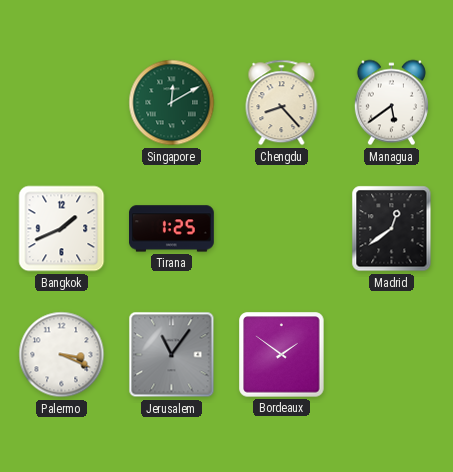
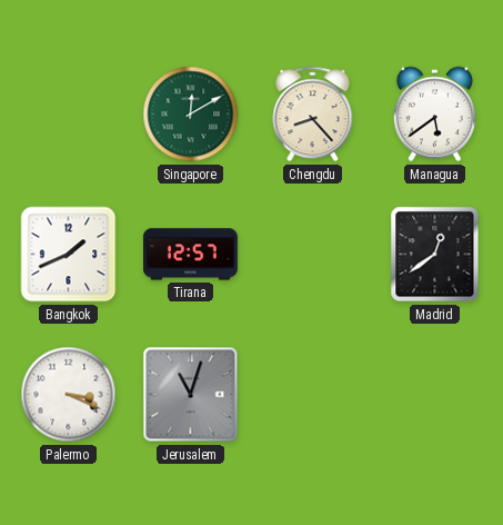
Tirana: 1:25 -> 12:57
Jerusalem: 11:06 -> 11:03
Bordeaux: 1:51 -> none
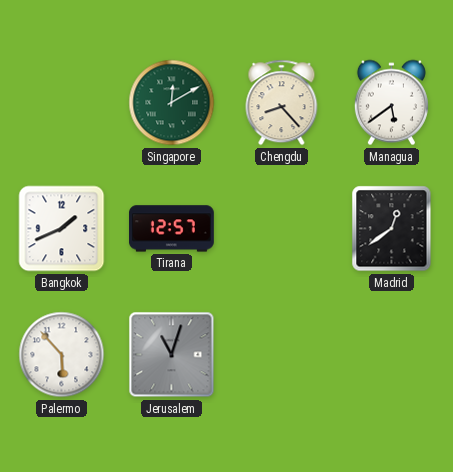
Palermo: 3:19 -> 5:53
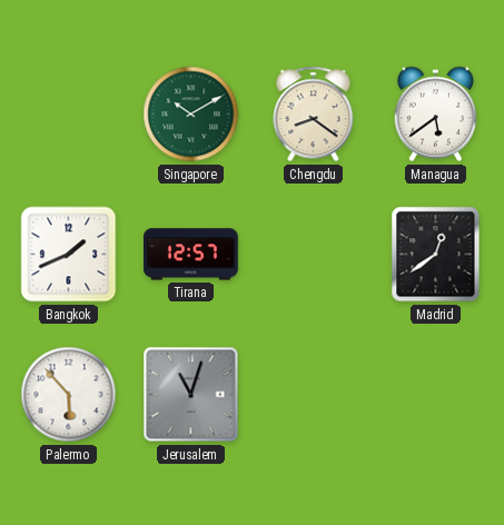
Singapore: 12:10 -> 10:10
Chengdu: 8:23 -> 8:21
